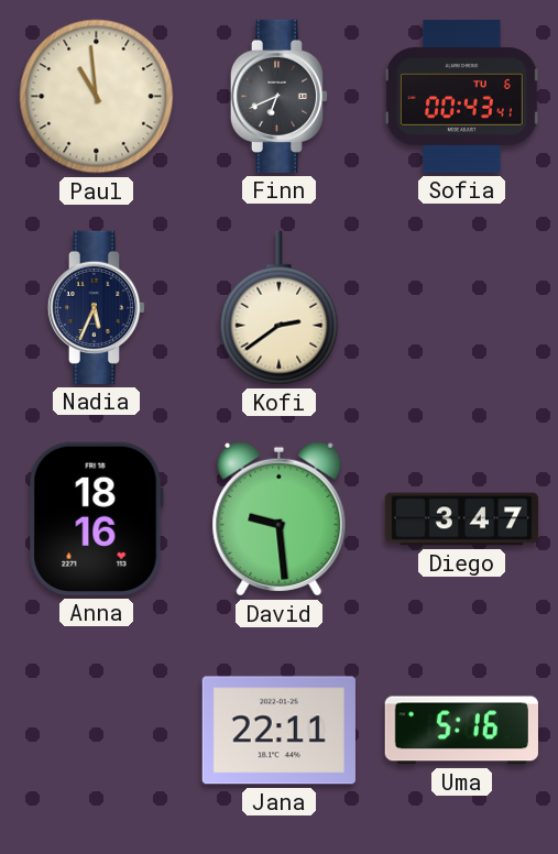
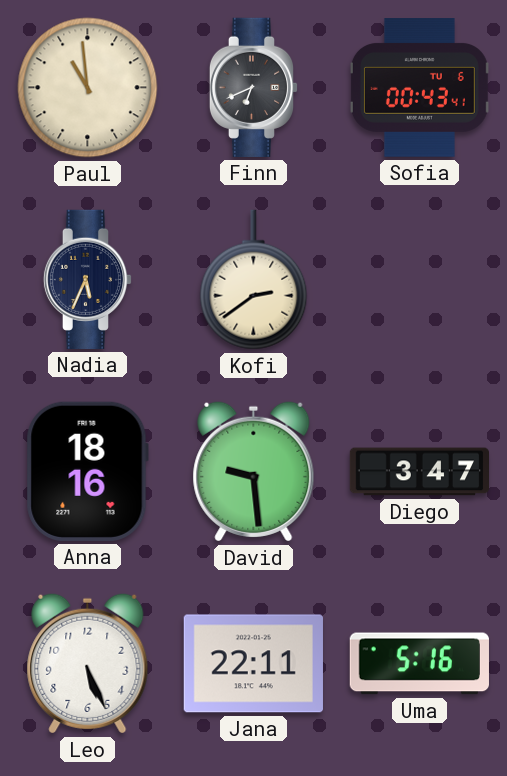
Leo: none -> 5:26
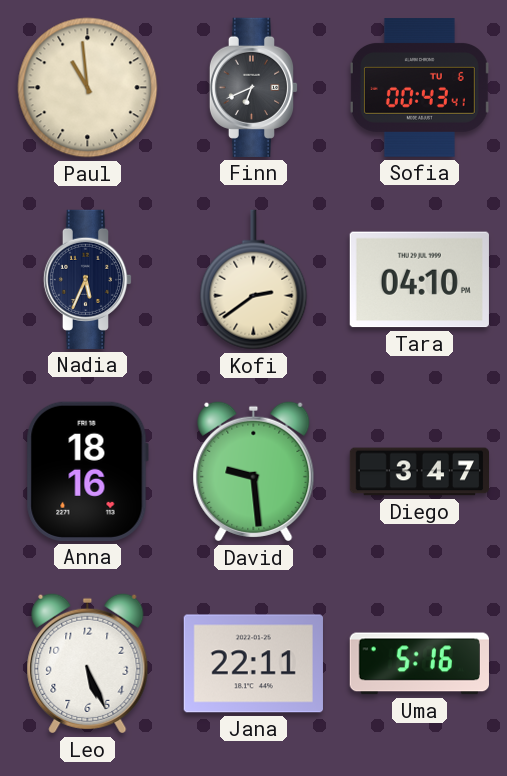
Tara: none -> 04:10
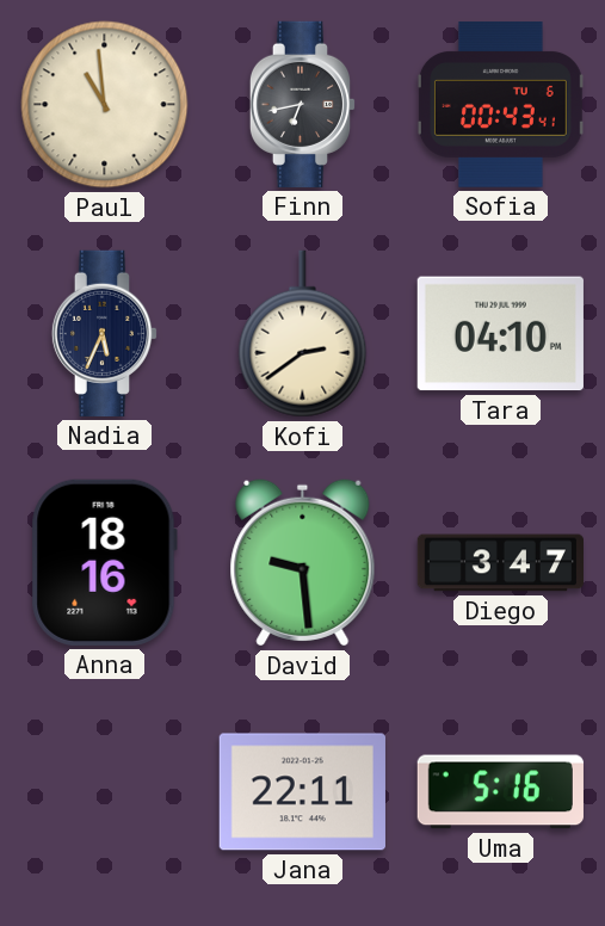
Finn: 6:41 -> 6:43
Leo: 5:26 -> none
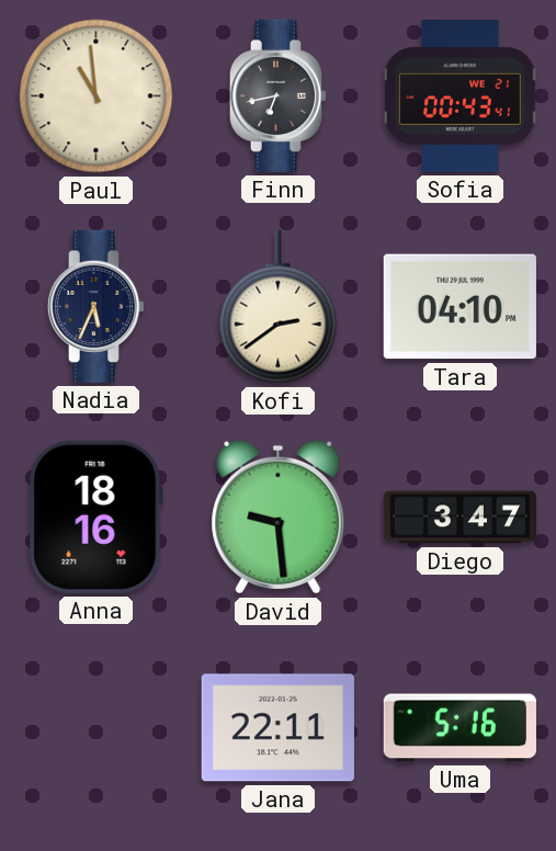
Sofia date: TU 6 -> WE 21
